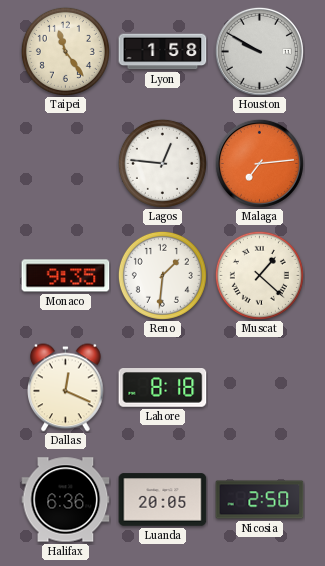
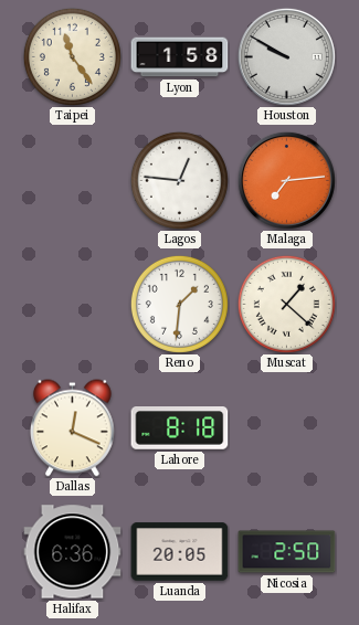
Monaco: 9:35 -> none
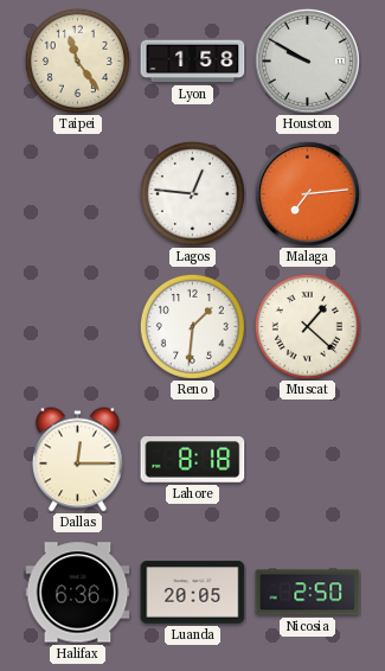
Dallas: 12:19 -> 12:15
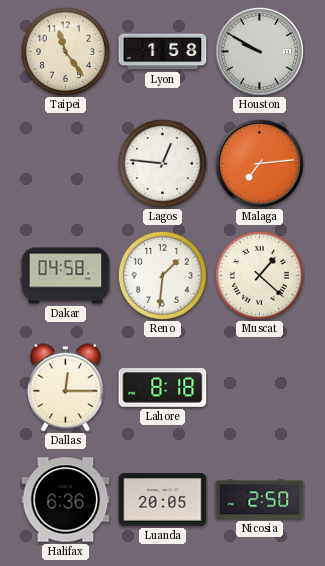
Dakar: none -> 04:58
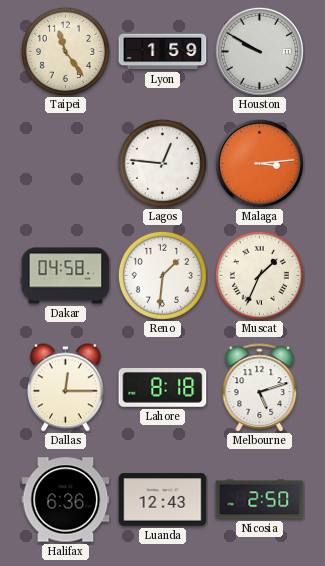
Lyon: 1:58 -> 1:59
Malaga: 7:14 -> 3:14
Muscat: 1:22 -> 1:34
Melbourne: none -> 5:12
Luanda: 20:05 -> 12:43
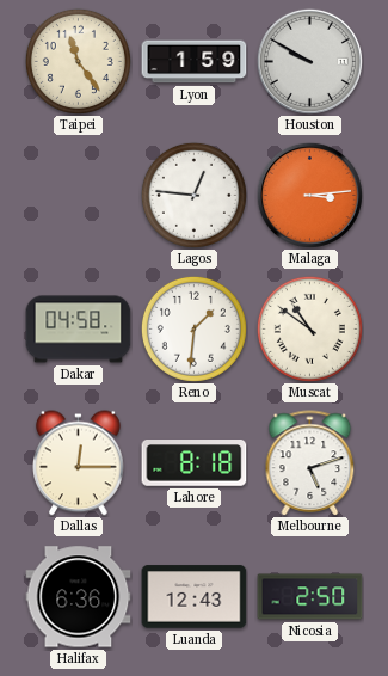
Muscat: 1:34 -> 10:51
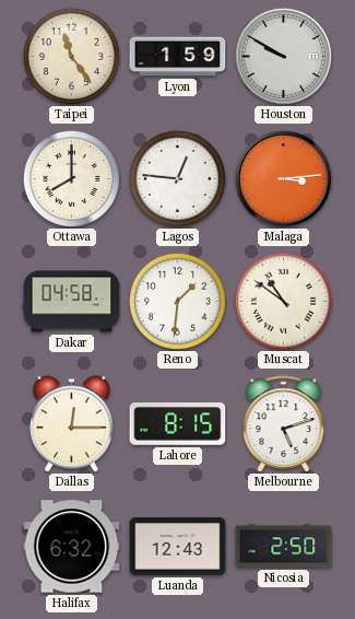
Ottawa: none -> 8:00
Lahore: 8:18 -> 8:15
Halifax: 6:36 -> 6:32
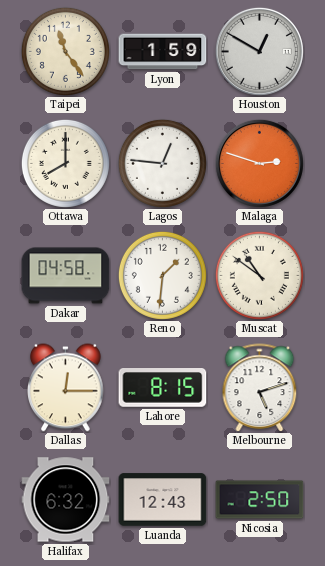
Houston: 9:50 -> 12:50
Malaga: 3:14 -> 2:48
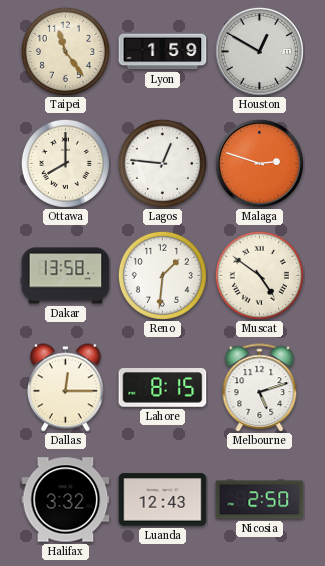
Dakar: 04:58 -> 13:58
Muscat: 10:51 -> 4:51
Halifax: 6:32 -> 3:32
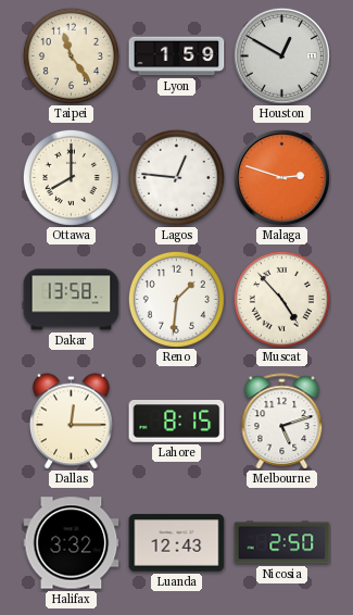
Muscat: 4:51 -> 4:53
